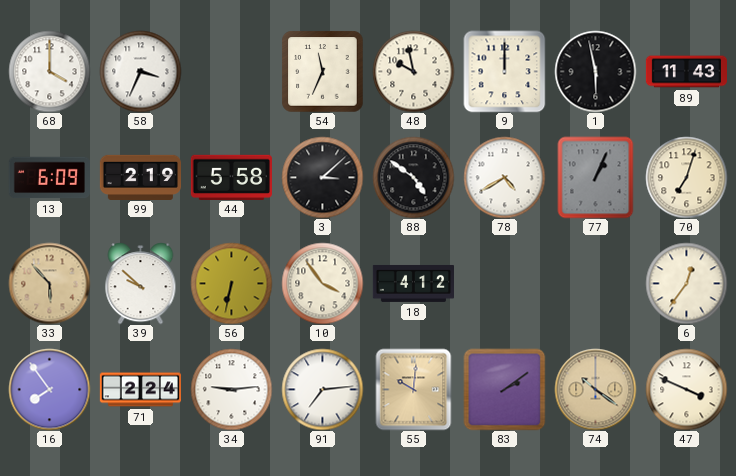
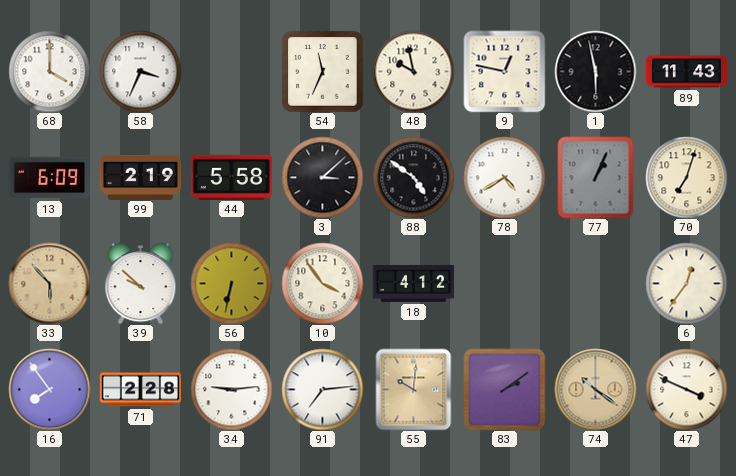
9: 12:00 -> 12:47
71: 2:24 -> 2:28
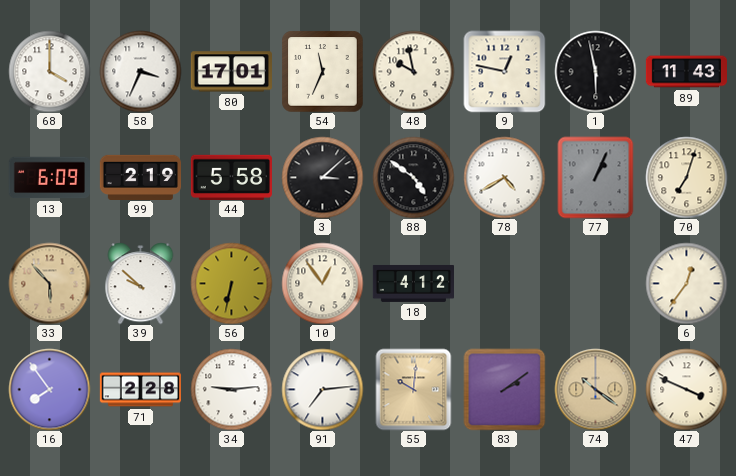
80: none -> 17:01
10: 3:54 -> 12:54
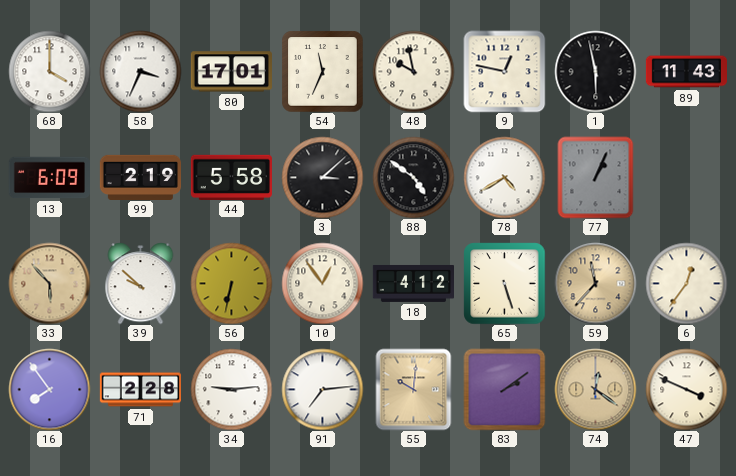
70: 7:03 -> none
65: none -> 5:27
59: none -> 11:37
74: 10:21 -> 12:21
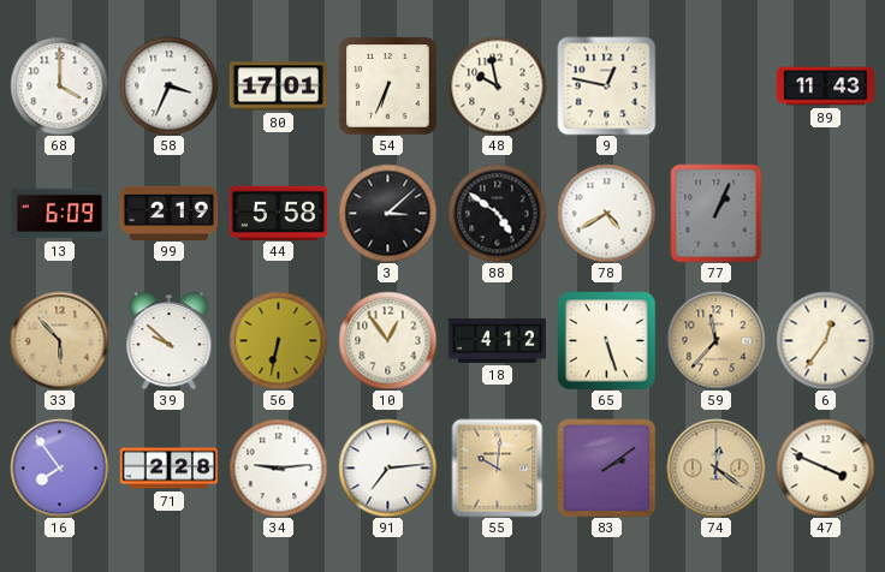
54: 11:34 -> 6:34
1: 5:58 -> none
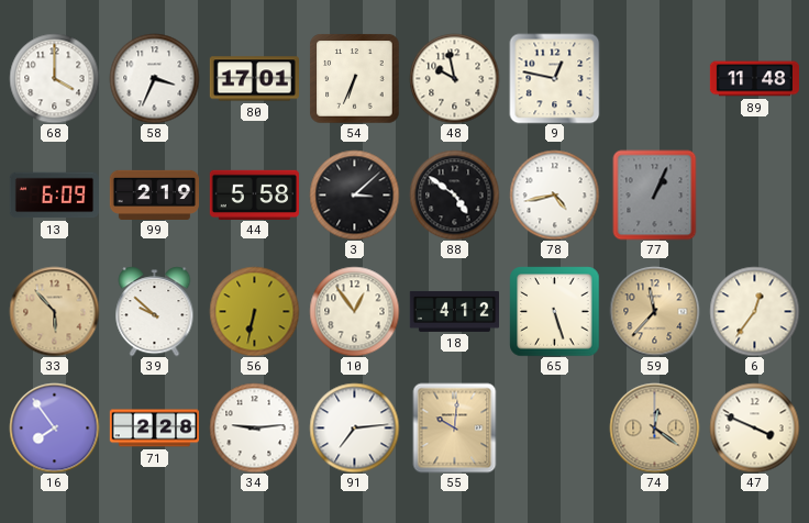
89: 11:43 -> 11:48
78: 4:40 -> 4:43
83: 2:09 -> none
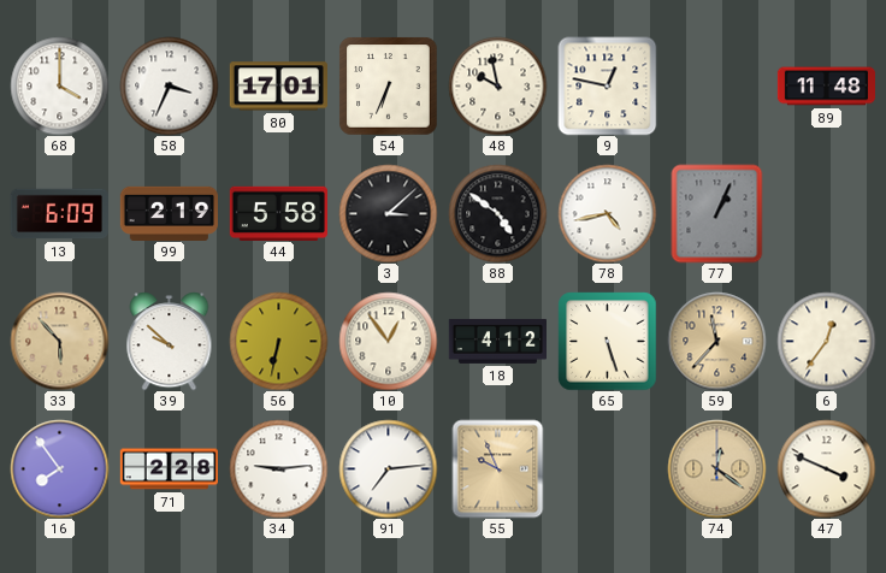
55: 10:01 -> 9:56
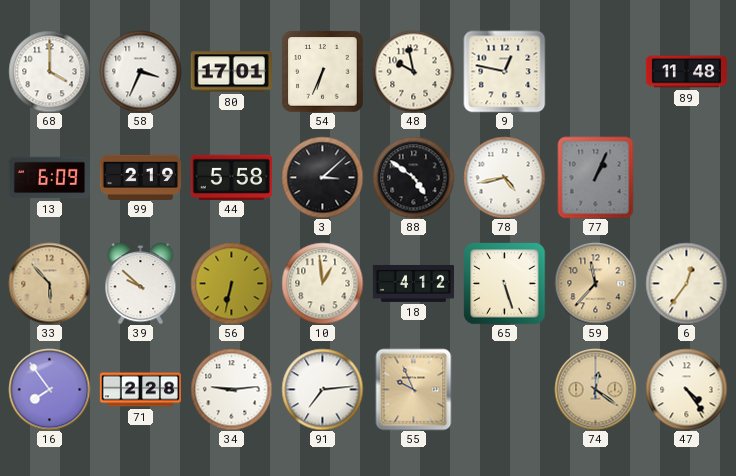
10: 12:54 -> 12:59
47: 3:49 -> 4:24
